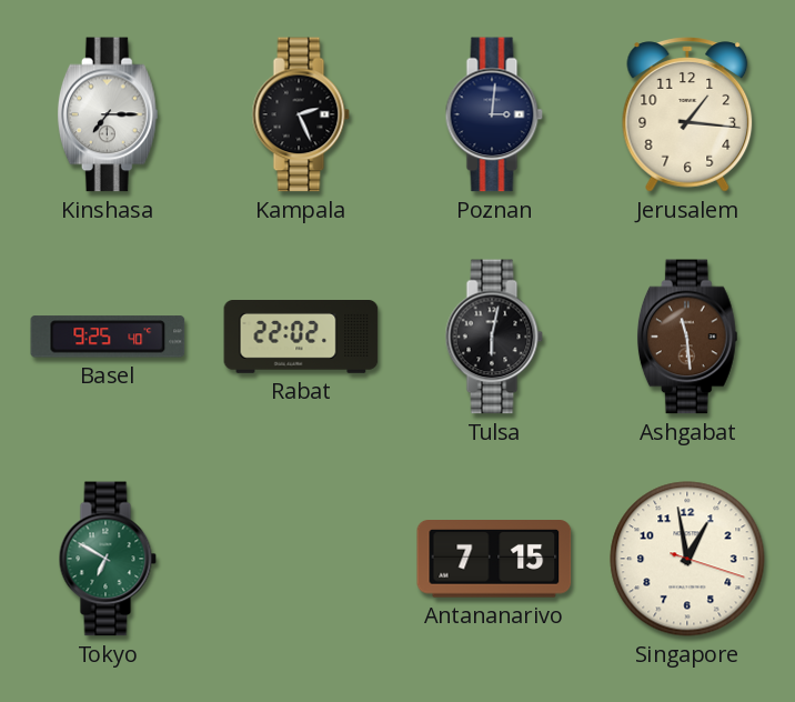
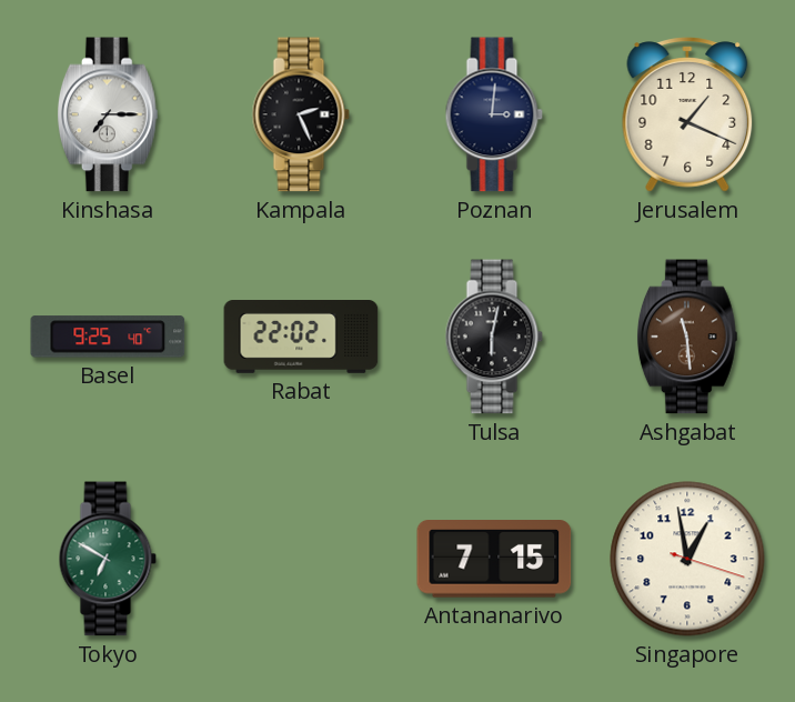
Jerusalem: 1:16 -> 1:19
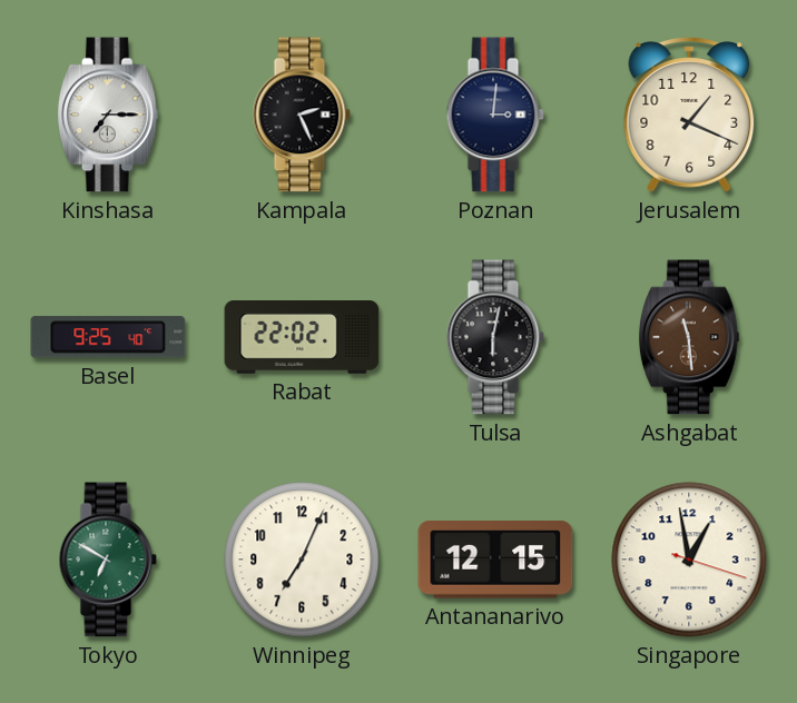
Winnipeg: none -> 7:04
Antananarivo: 7:15 -> 12:15
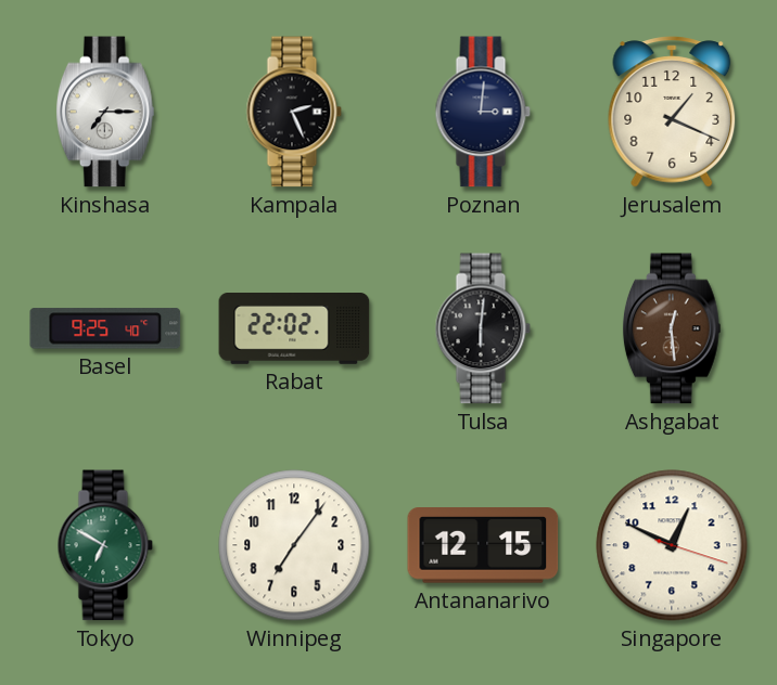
Tulsa: 6:02 -> 6:01
Ashgabat: 11:29 -> 12:29
Winnipeg: 7:04 -> 7:06
Singapore: 12:58 -> 12:49
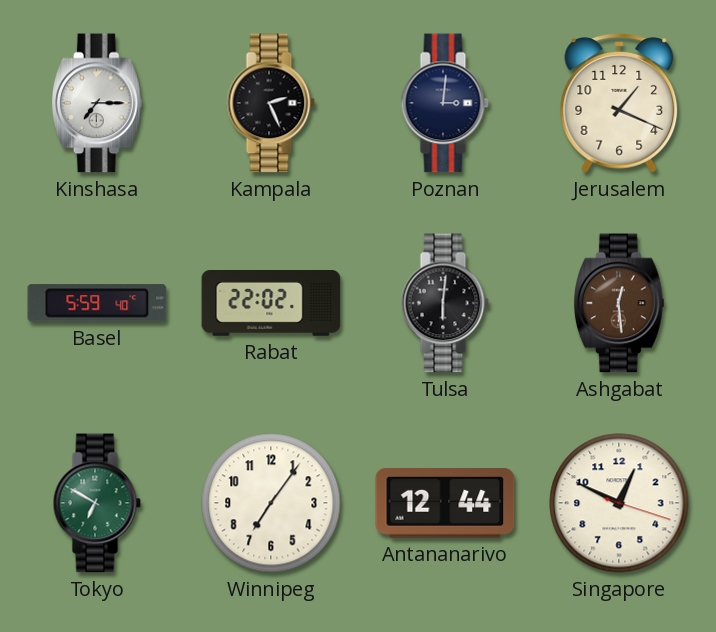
Basel: 9:25 -> 5:59
Antananarivo: 12:15 -> 12:44
